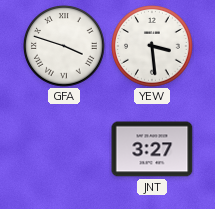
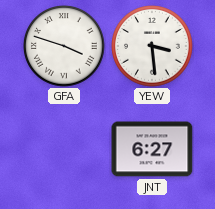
JNT: 3:27 -> 6:27
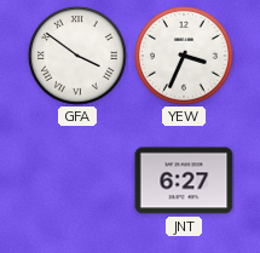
GFA: 3:48 -> 3:51
YEW: 3:29 -> 3:34
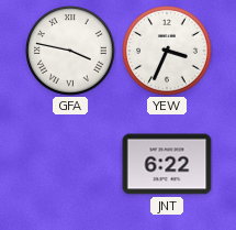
GFA: 3:51 -> 3:47
JNT: 6:27 -> 6:22
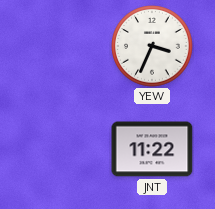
GFA: 3:47 -> none
JNT: 6:22 -> 11:22
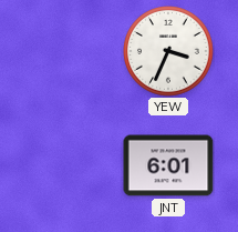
JNT: 11:22 -> 6:01
